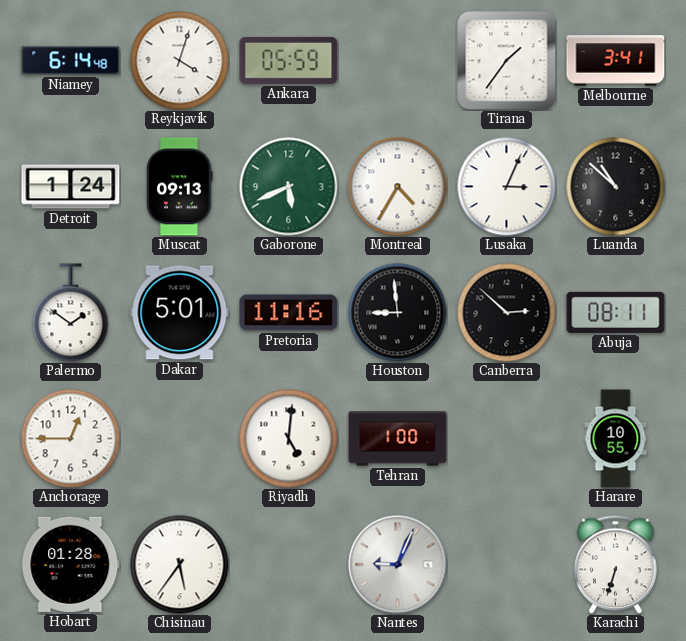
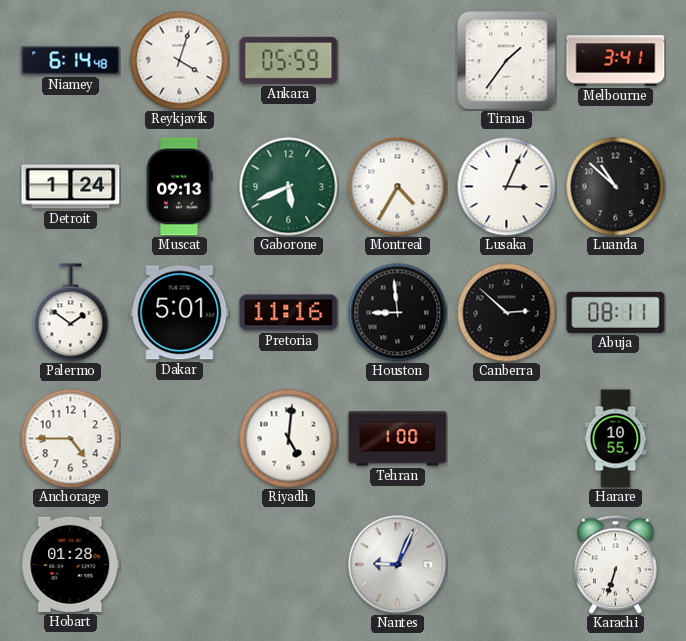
Anchorage: 12:45 -> 4:45
Chisinau: 5:36 -> none
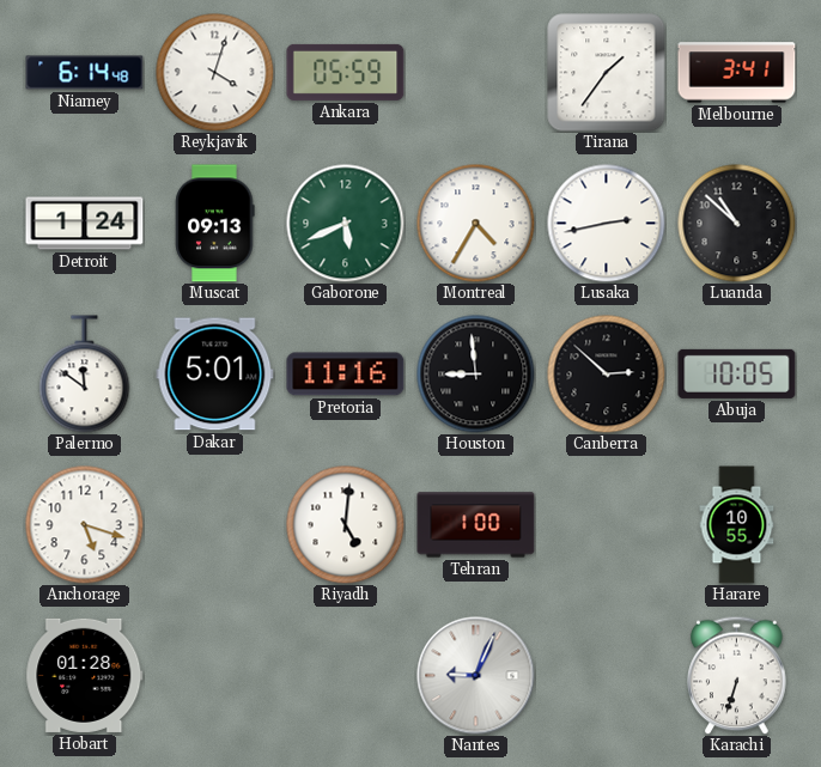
Lusaka: 3:04 -> 2:43
Palermo: 1:51 -> 11:51
Abuja: 08:11 -> 10:05
Anchorage: 4:45 -> 5:18
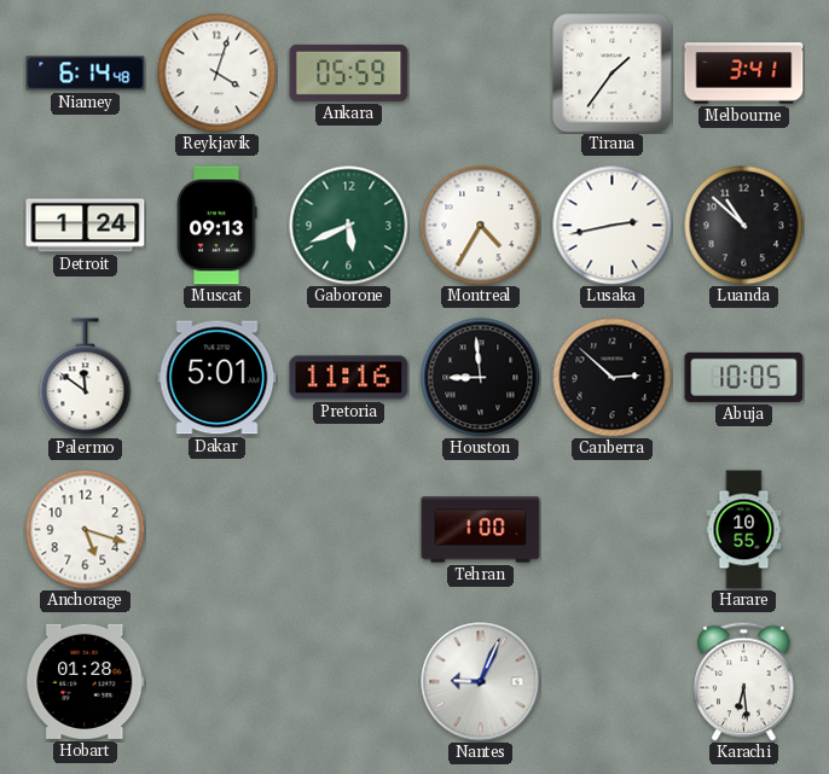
Riyadh: 5:01 -> none
Karachi: 6:33 -> 6:29
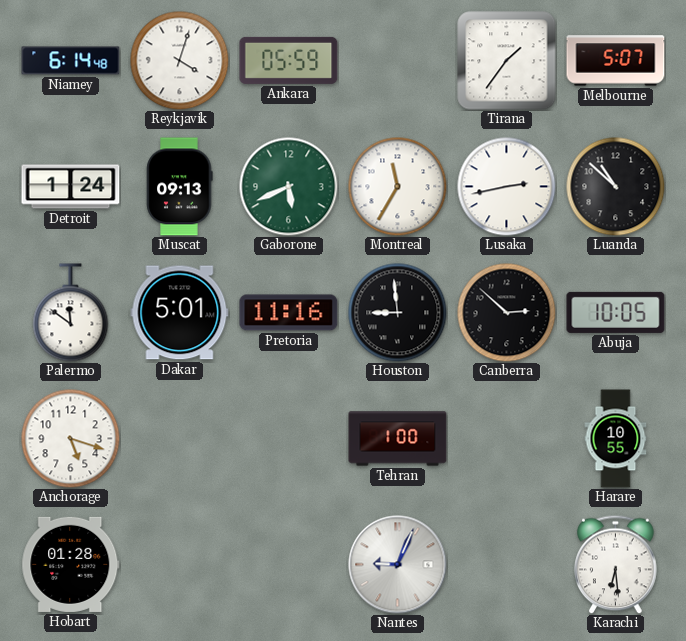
Melbourne: 3:41 -> 5:07
Montreal: 4:35 -> 11:35
